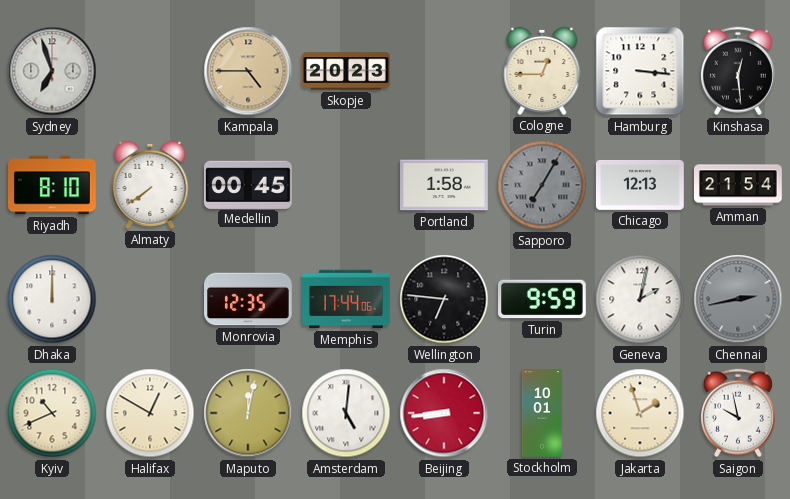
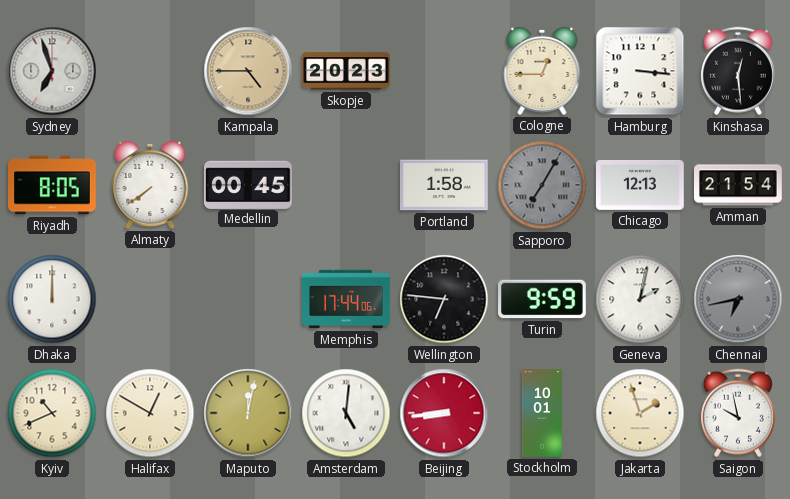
Riyadh: 8:10 -> 8:05
Monrovia: 12:35 -> none
Chennai: 2:43 -> 6:43
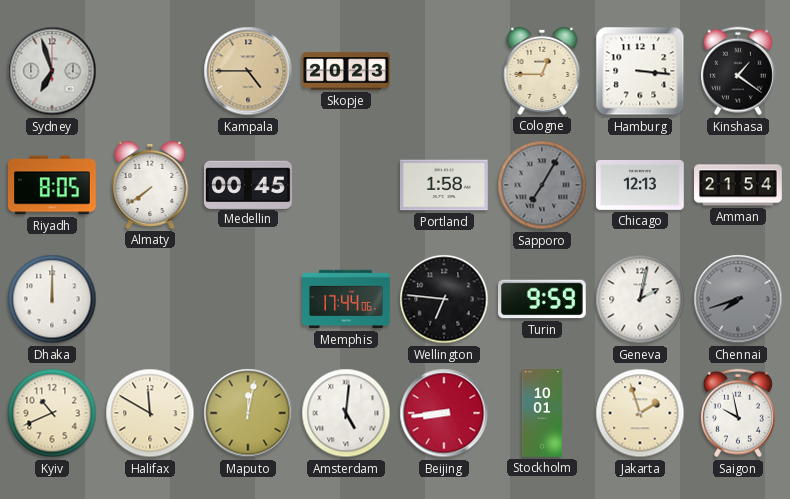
Kinshasa: 12:29 -> 1:21
Chennai: 6:43 -> 7:42
Halifax: 12:50 -> 11:50
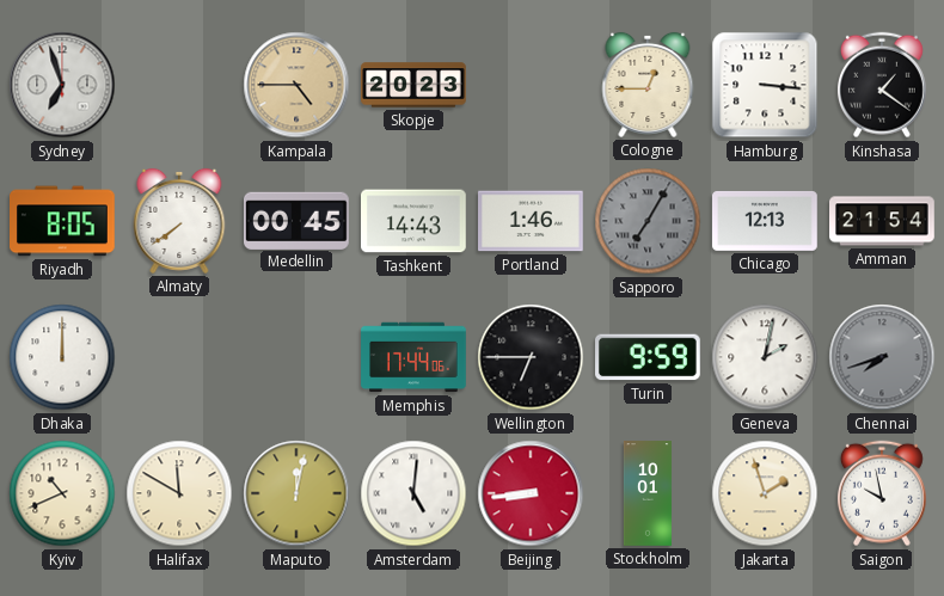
Tashkent: none -> 14:43
Portland: 1:58 -> 1:46
Wellington: 6:46 -> 6:45
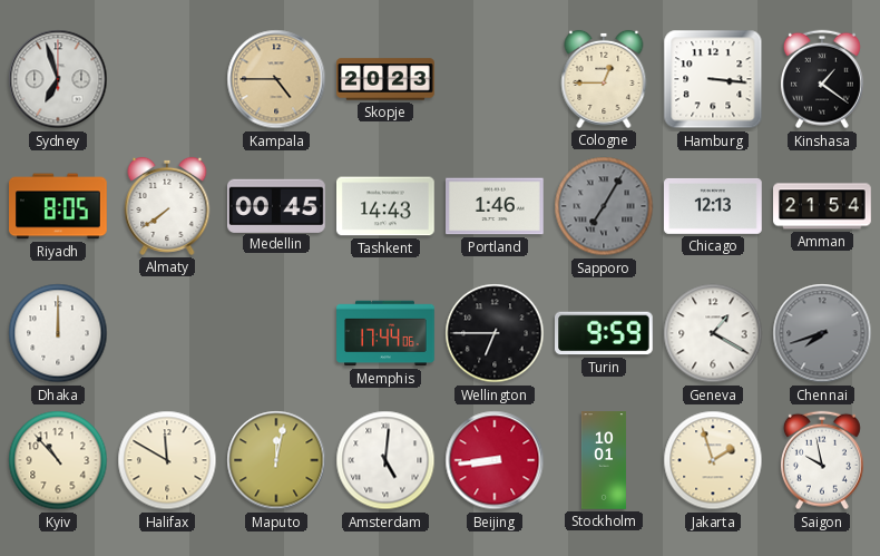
Geneva: 2:02 -> 1:20
Kyiv: 10:41 -> 10:53
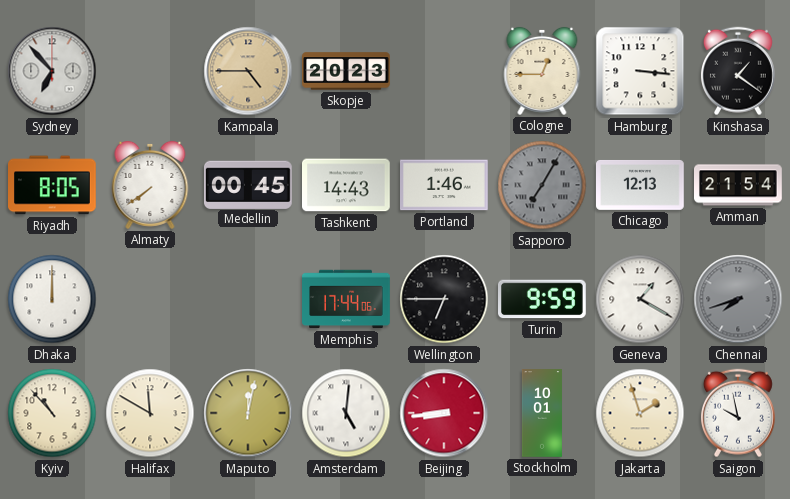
Sydney: 6:57 -> 6:53
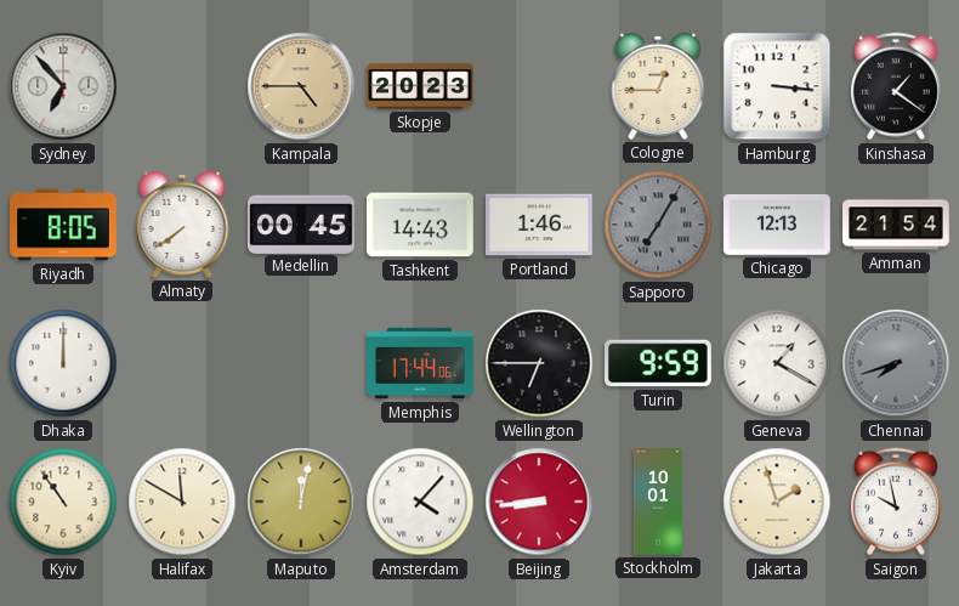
Kyiv: 10:53 -> 10:54
Amsterdam: 5:01 -> 4:07
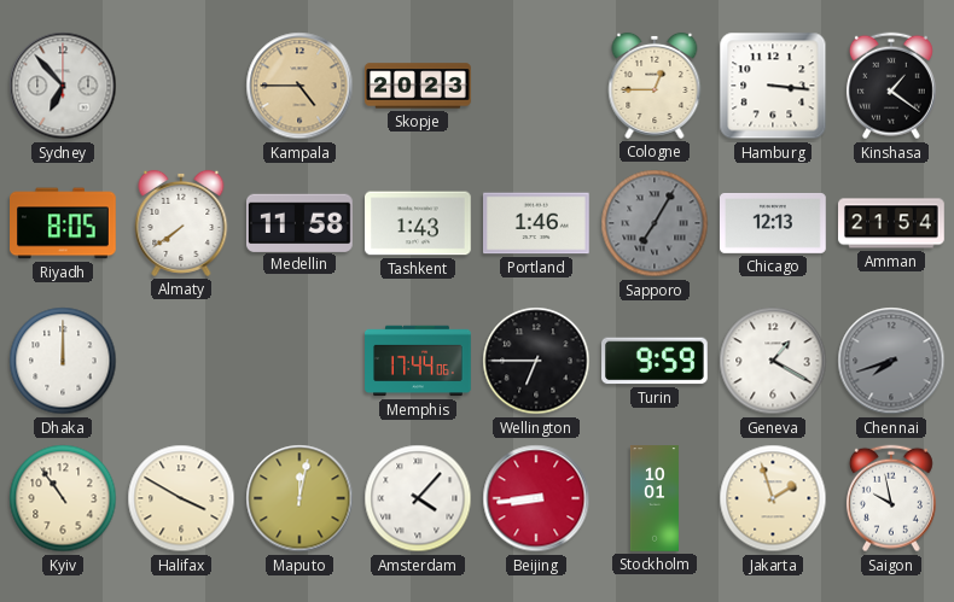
Medellin: 00:45 -> 11:58
Tashkent: 14:43 -> 1:43
Halifax: 11:50 -> 3:50
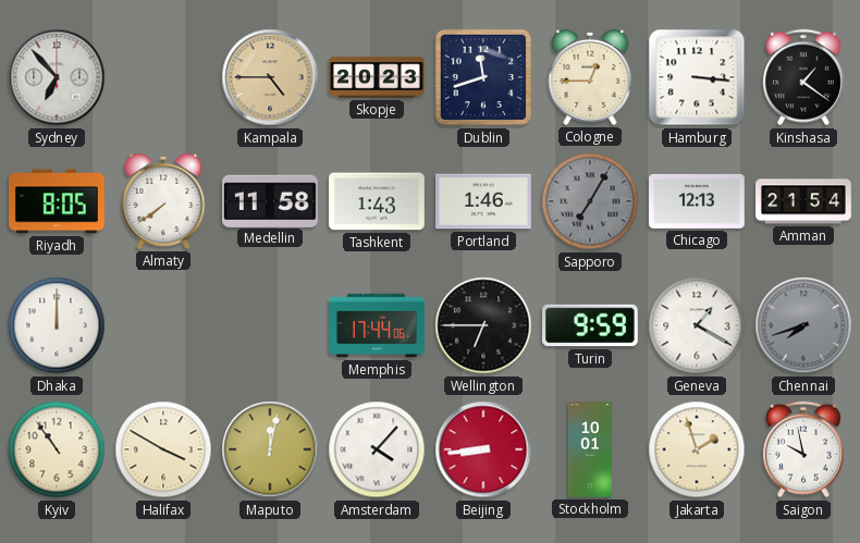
Dublin: none -> 11:42
